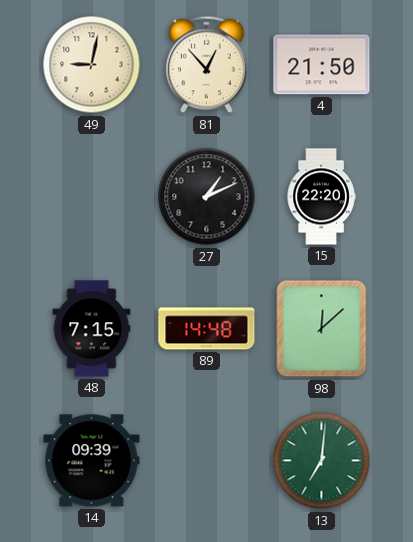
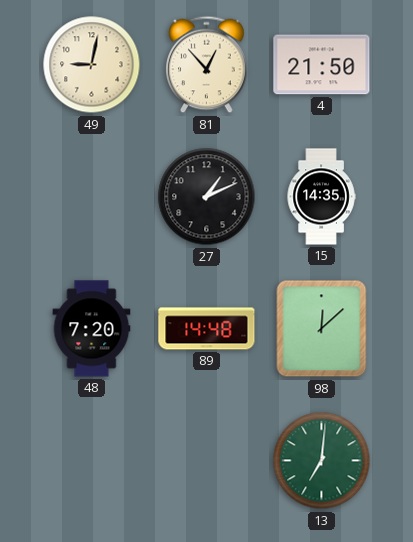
15: 22:20 -> 14:35
48: 7:15 -> 7:20
14: 09:39 -> none
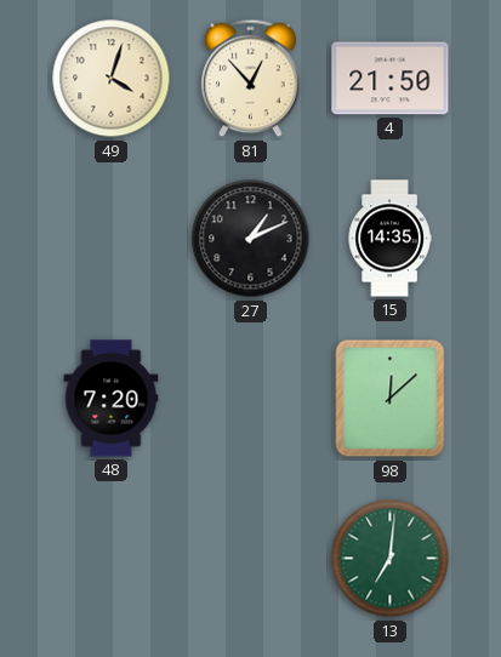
49: 9:02 -> 4:03
89: 14:48 -> none
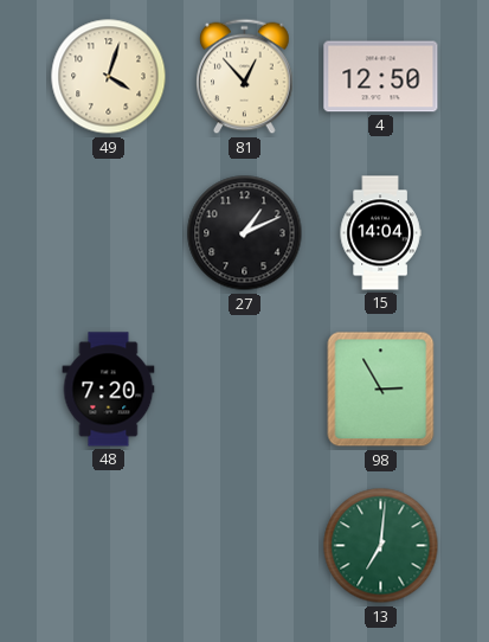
4: 21:50 -> 12:50
15: 14:35 -> 14:04
98: 12:08 -> 2:55
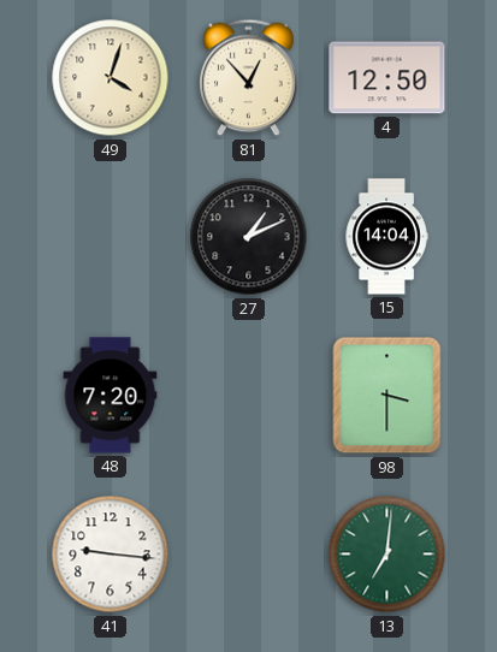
98: 2:55 -> 3:30
41: none -> 9:16
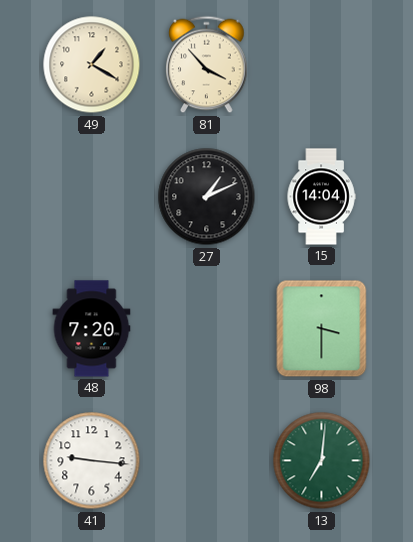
49: 4:03 -> 1:20
81: 12:53 -> 3:53
4: 12:50 -> none
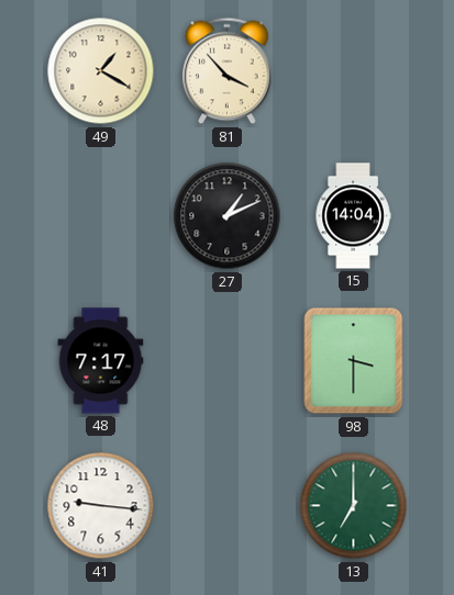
48: 7:20 -> 7:17
13: 7:01 -> 7:00
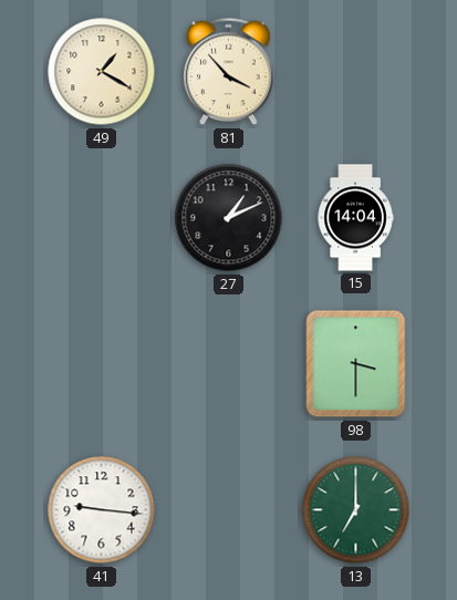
48: 7:17 -> none
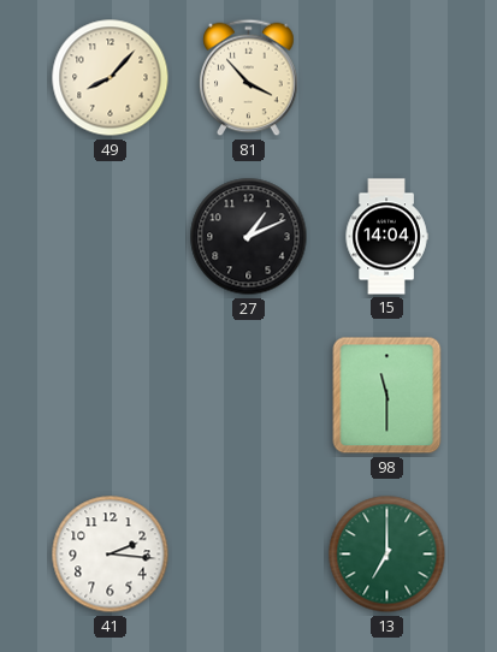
49: 1:20 -> 8:07
98: 3:30 -> 11:30
41: 9:16 -> 2:16
